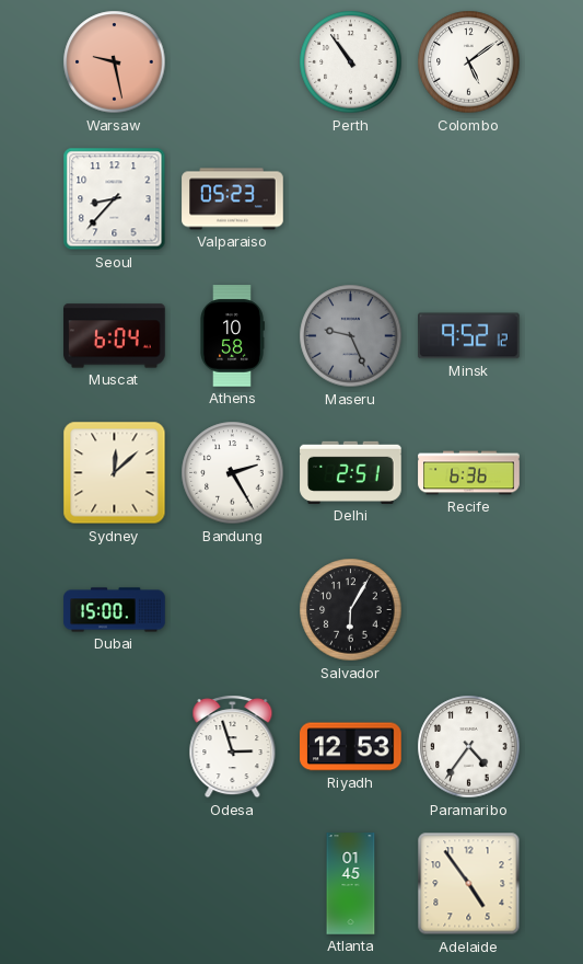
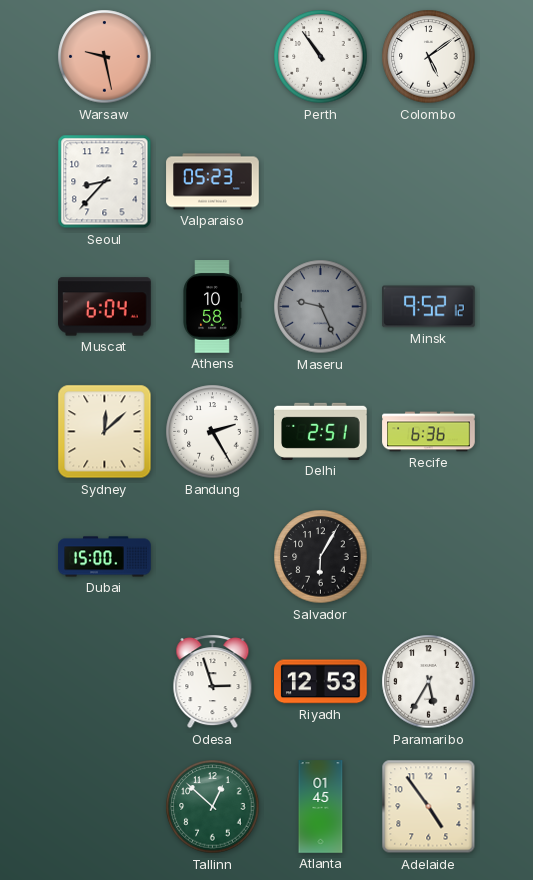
Paramaribo: 4:36 -> 5:35
Tallinn: none -> 12:52
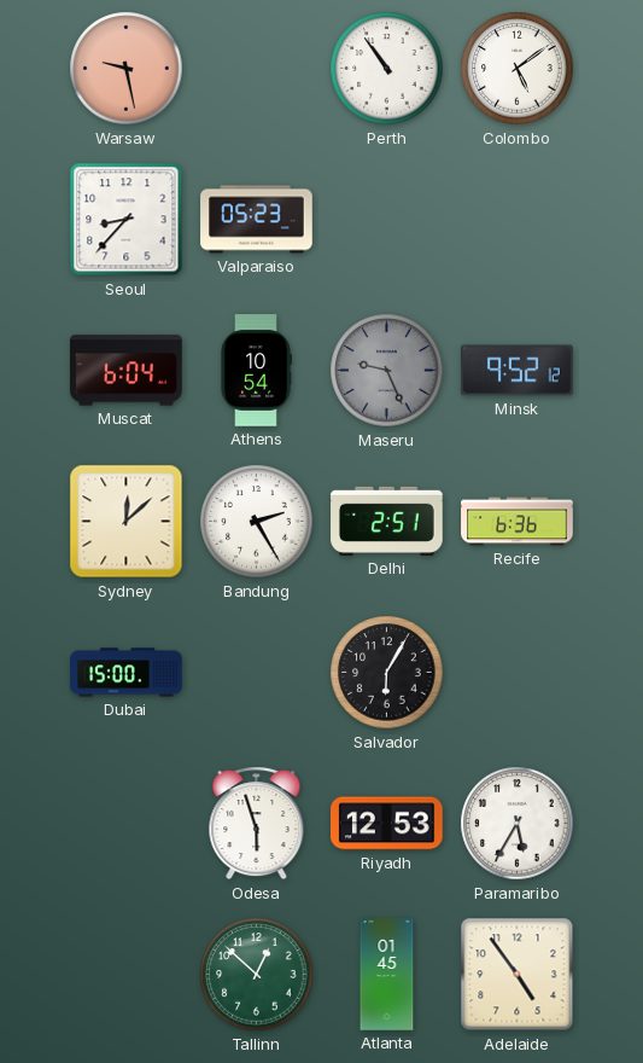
Athens: 10:58 -> 10:54
Odesa: 2:57 -> 5:57
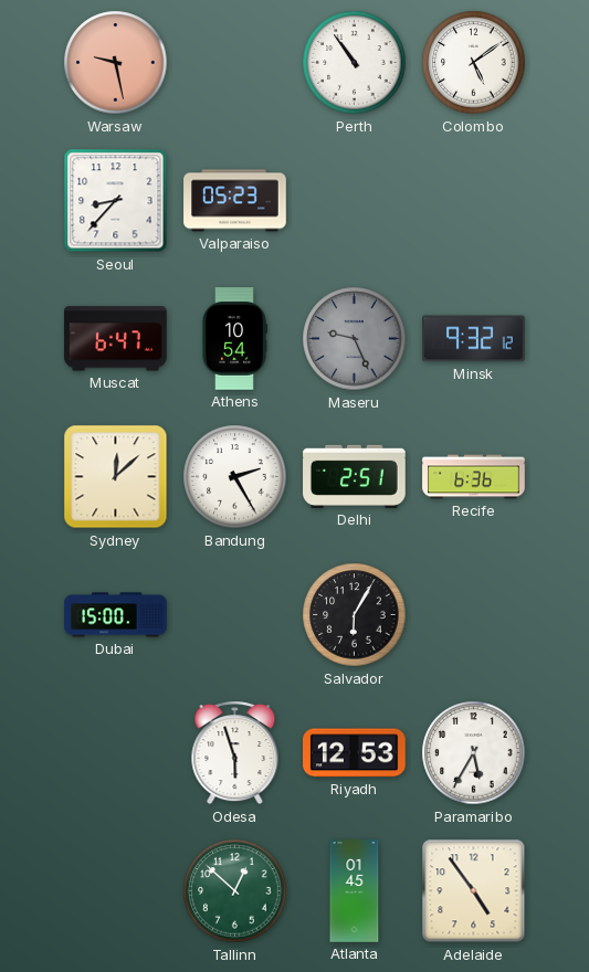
Muscat: 6:04 -> 6:47
Minsk: 9:52 -> 9:32
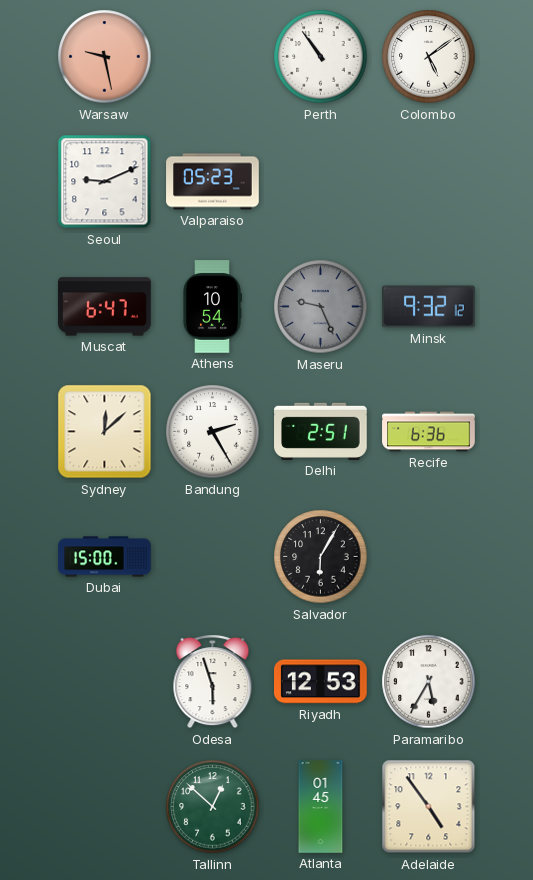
Seoul: 8:37 -> 9:11
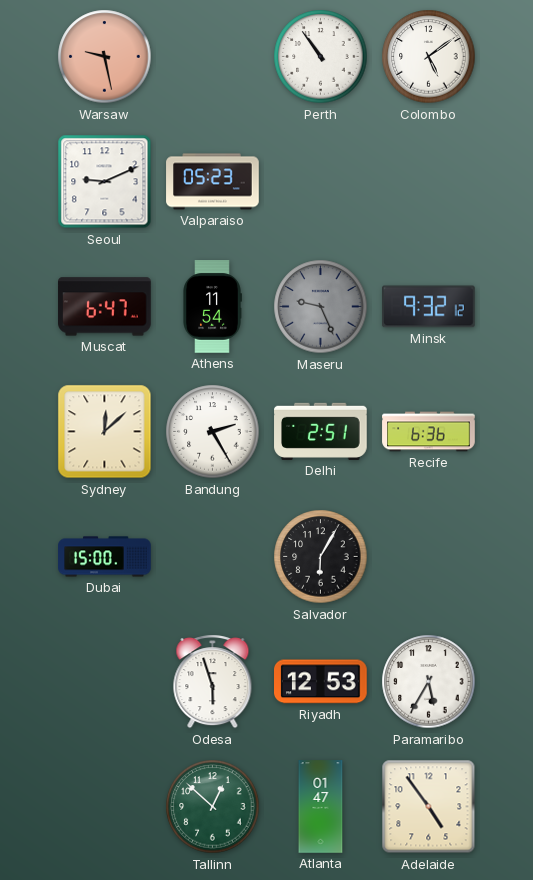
Athens: 10:54 -> 11:54
Atlanta: 01:45 -> 01:47
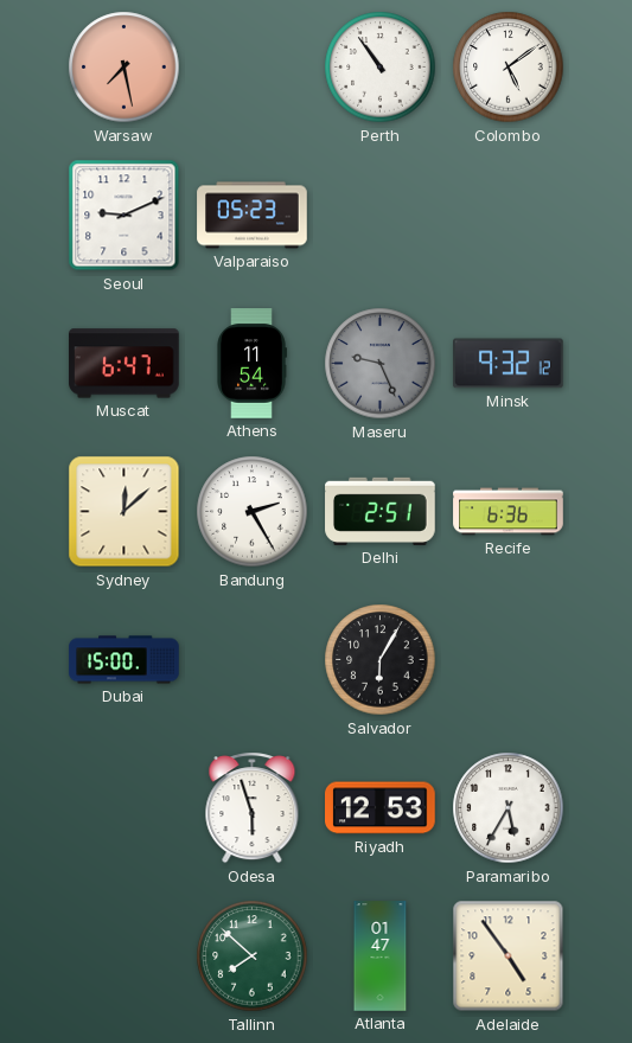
Warsaw: 9:28 -> 7:28
Tallinn: 12:52 -> 7:52
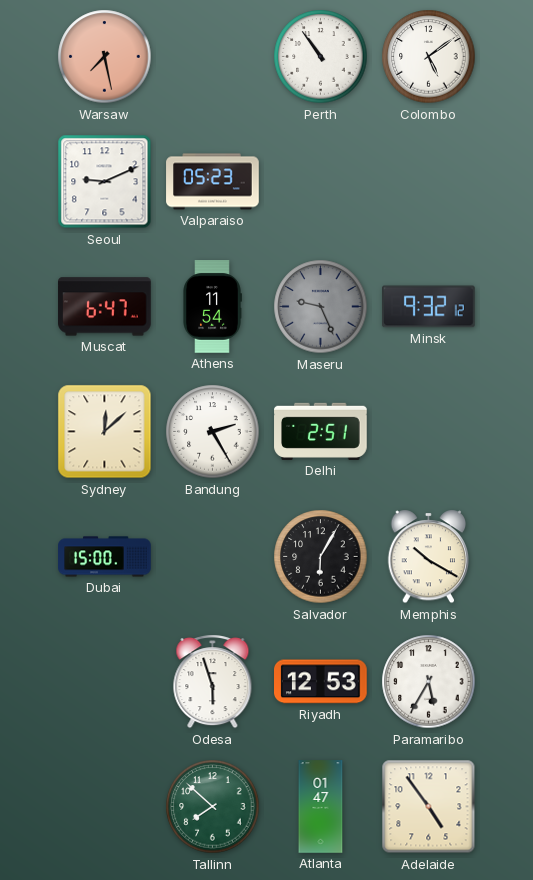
Recife: 6:36 -> none
Memphis: none -> 10:20
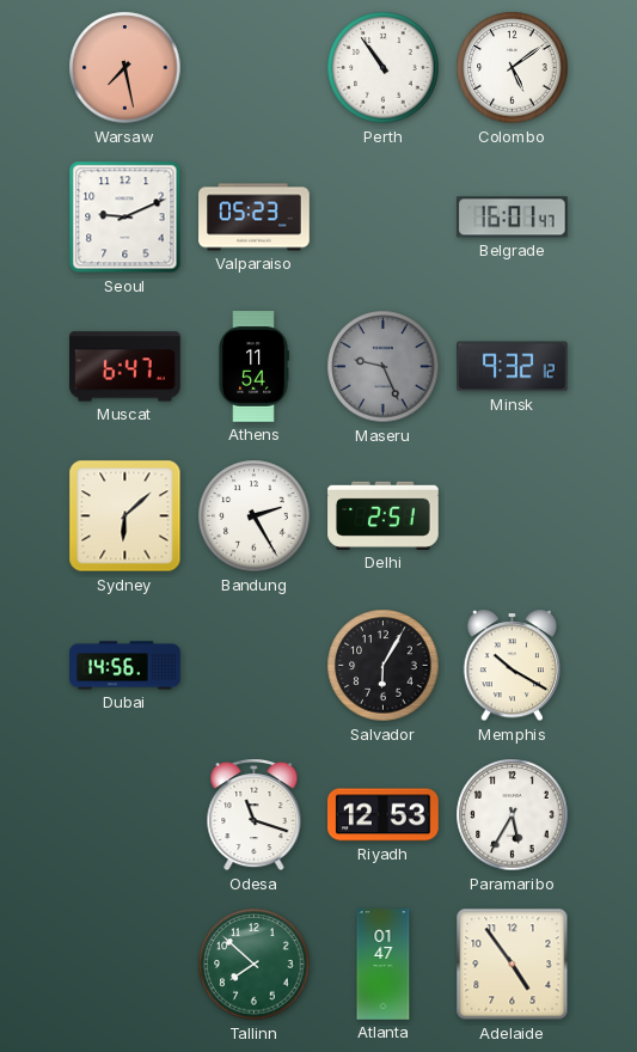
Belgrade: none -> 16:01
Sydney: 12:08 -> 6:08
Dubai: 15:00 -> 14:56
Odesa: 5:57 -> 11:18
